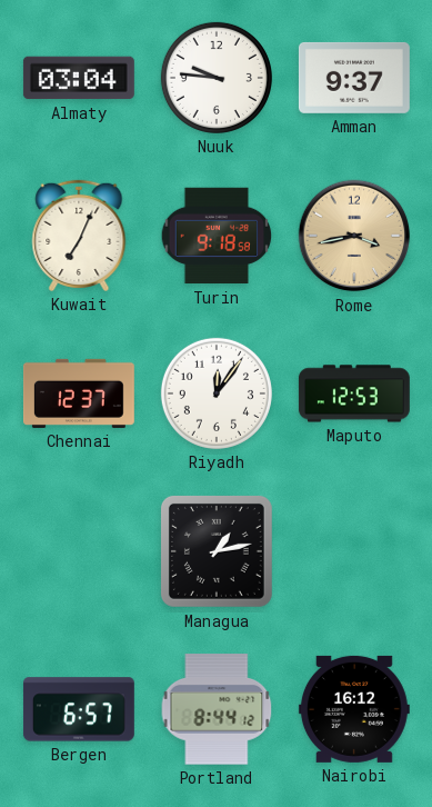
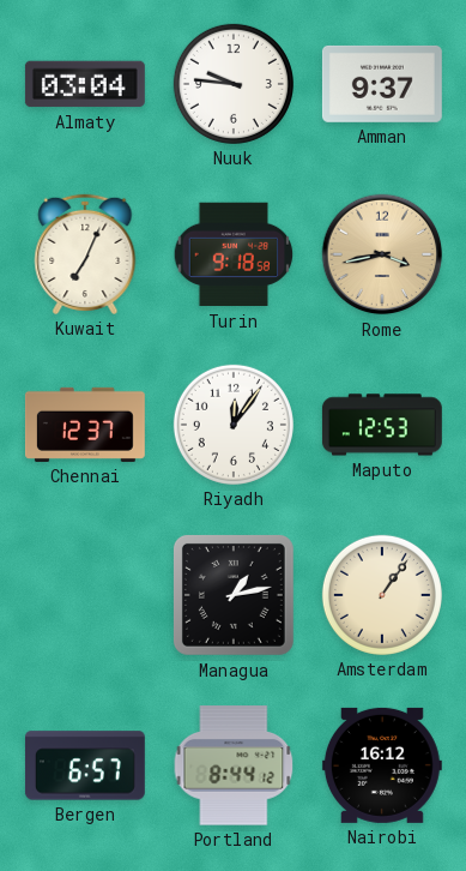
Amsterdam: none -> 1:06
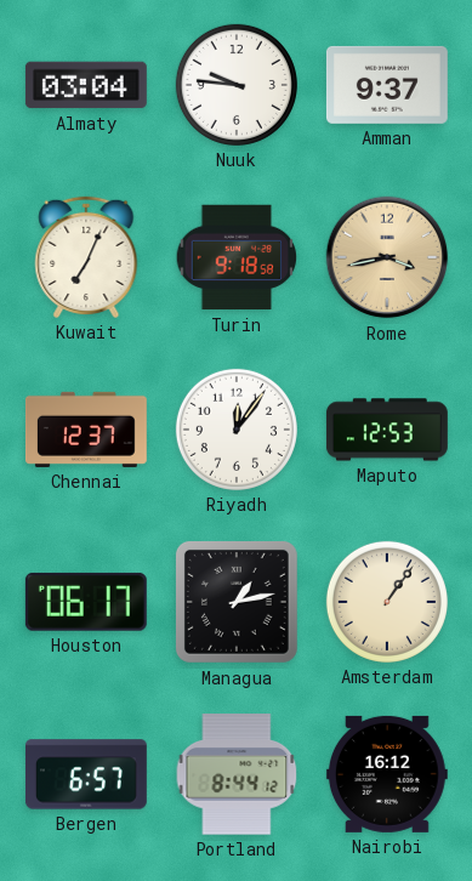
Houston: none -> 06:17
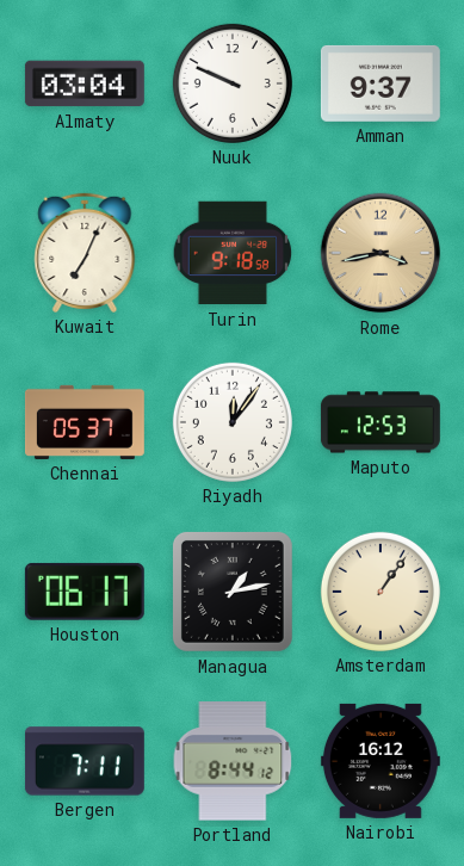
Nuuk: 9:46 -> 9:49
Chennai: 12:37 -> 05:37
Bergen: 6:57 -> 7:11
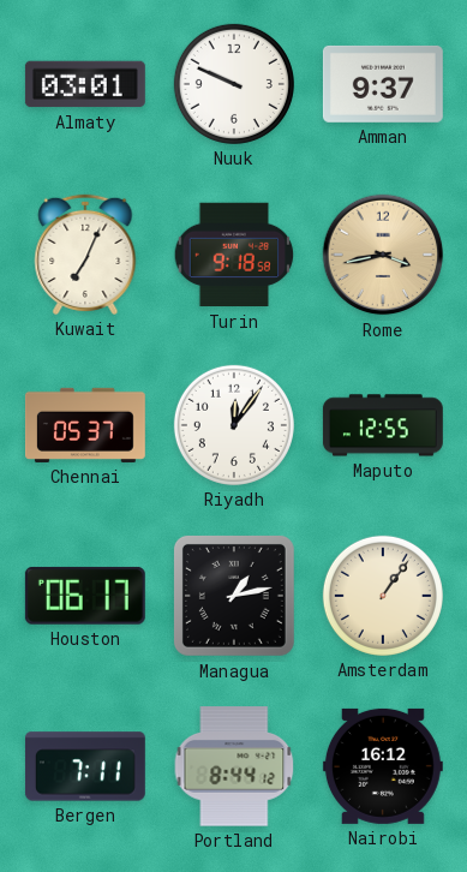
Almaty: 03:04 -> 03:01
Maputo: 12:53 -> 12:55
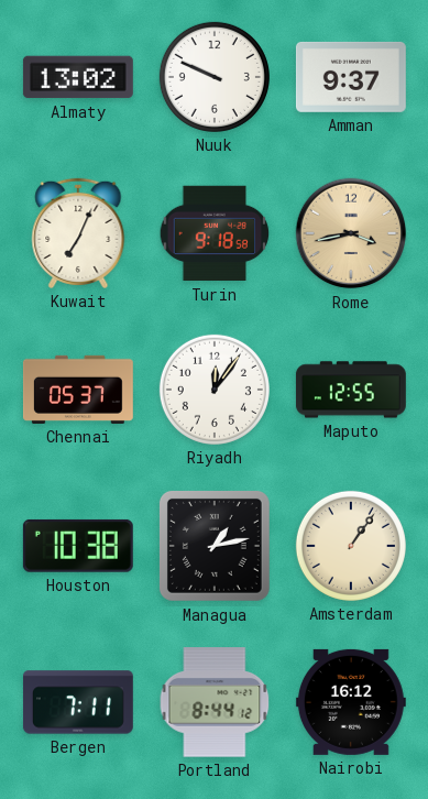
Almaty: 03:01 -> 13:02
Houston: 06:17 -> 10:38
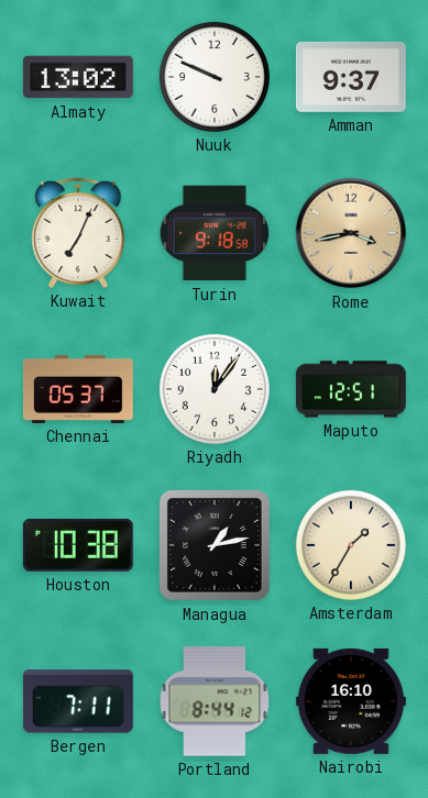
Maputo: 12:55 -> 12:51
Amsterdam: 1:06 -> 1:35
Nairobi: 16:12 -> 16:10
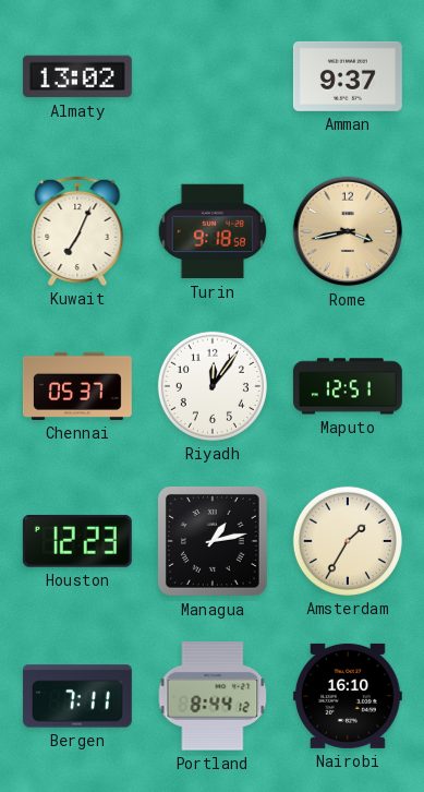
Nuuk: 9:49 -> none
Houston: 10:38 -> 12:23
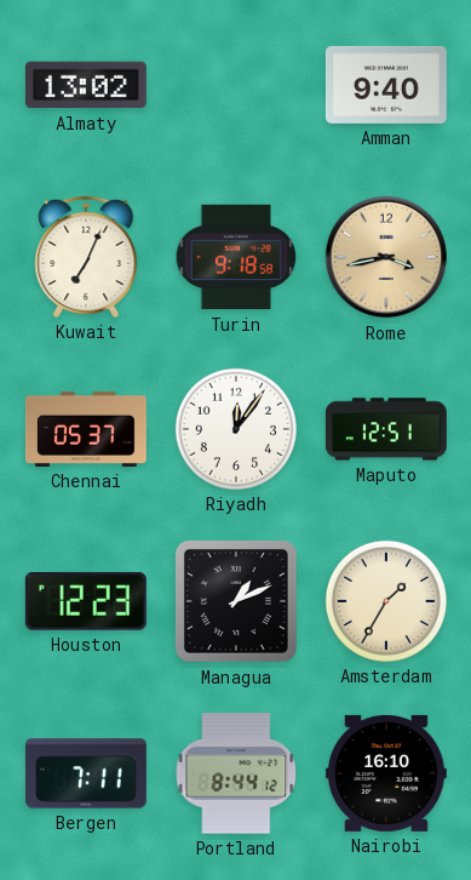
Amman: 9:37 -> 9:40
Managua: 1:13 -> 1:11
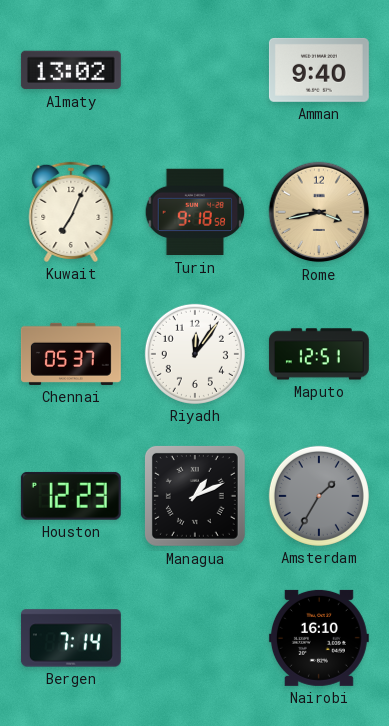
Amsterdam dial: cream -> grey
Bergen: 7:11 -> 7:14
Portland: 8:44 -> none
